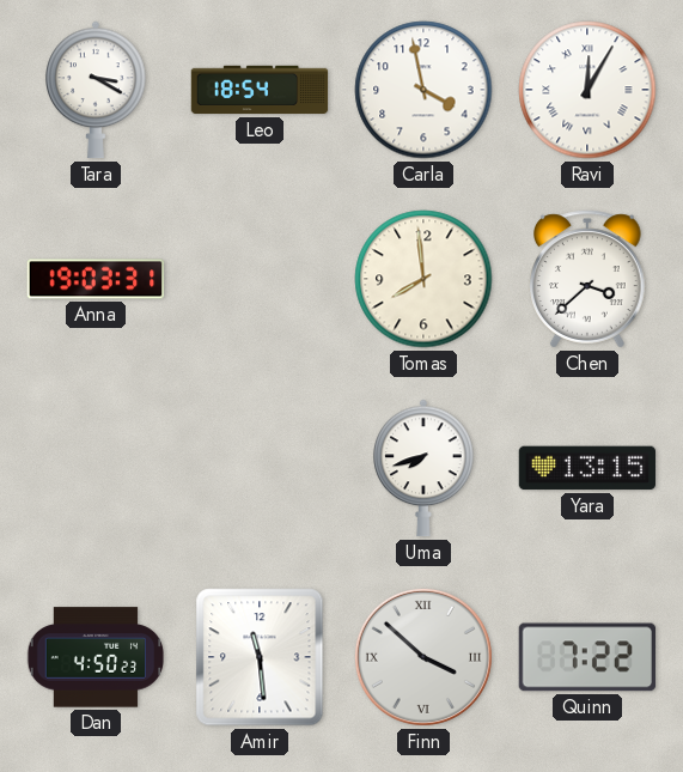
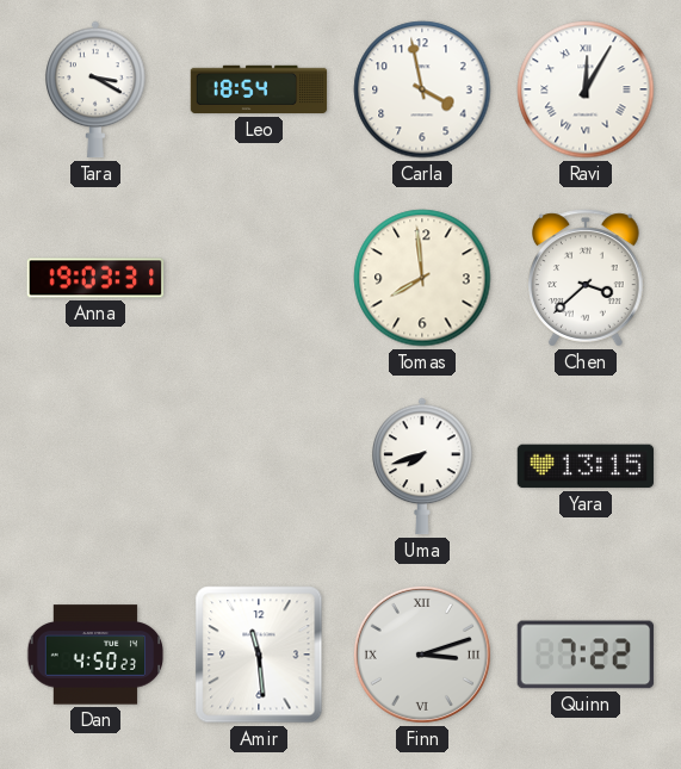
Finn: 3:52 -> 3:12
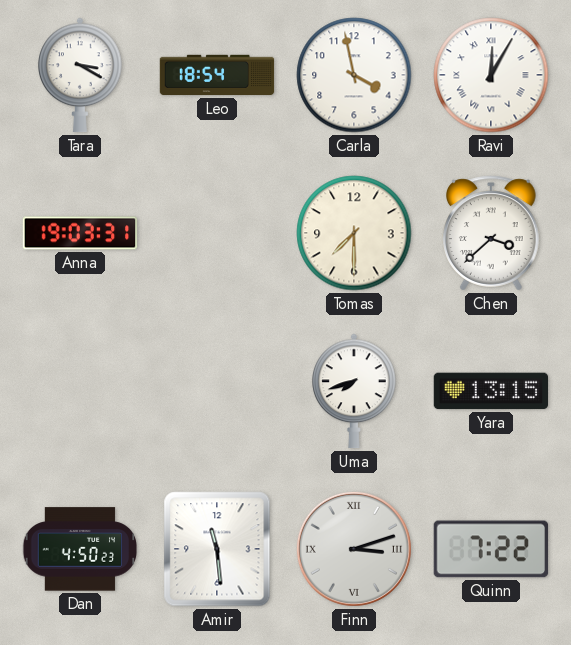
Tomas: 7:59 -> 7:30
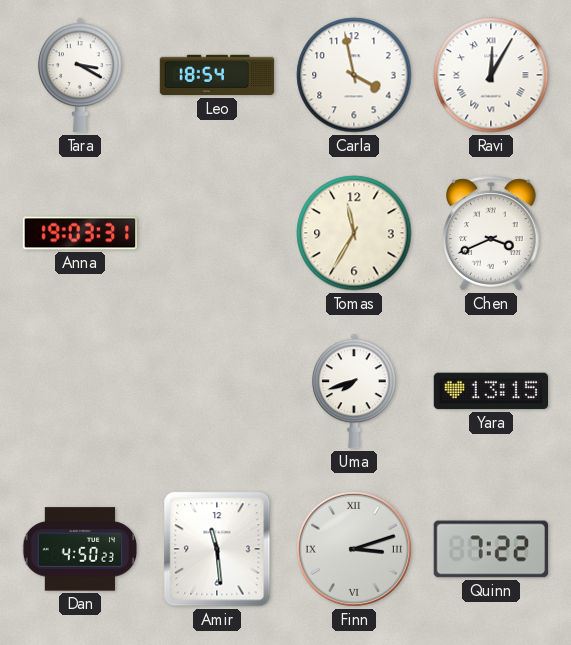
Tomas: 7:30 -> 11:35
Chen: 3:38 -> 3:41
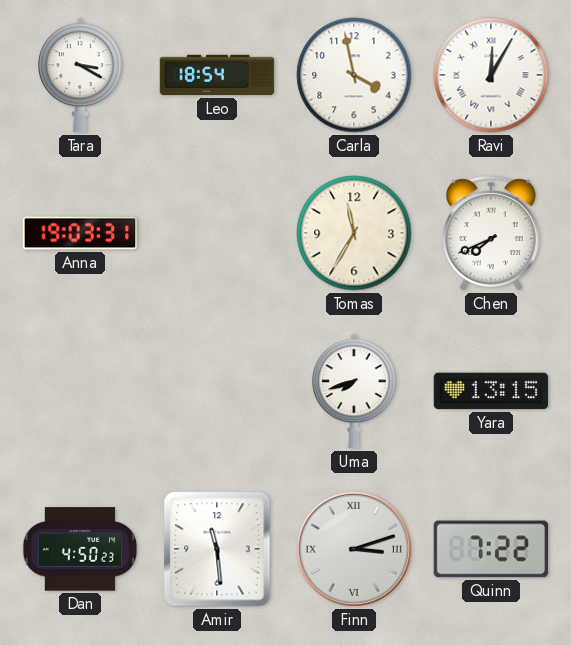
Chen: 3:41 -> 7:41
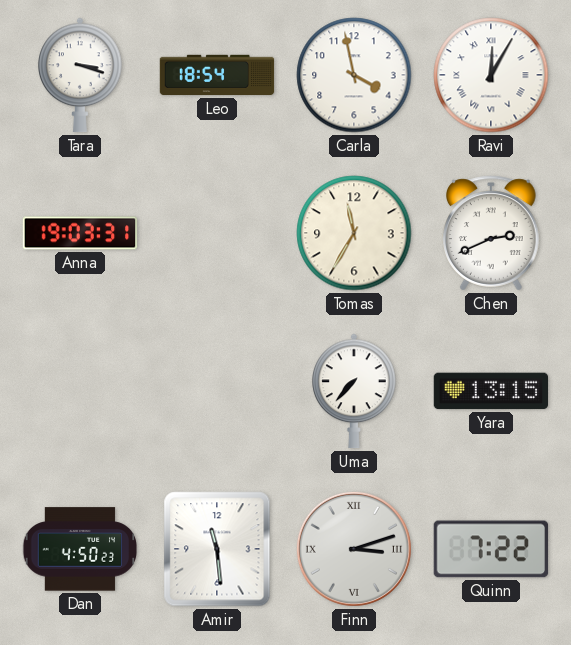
Tara: 3:20 -> 3:18
Chen: 7:41 -> 2:41
Uma: 7:42 -> 7:37
